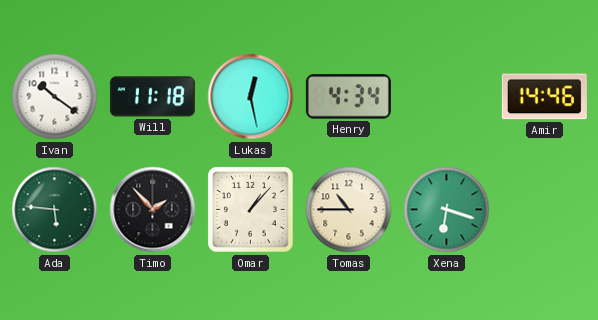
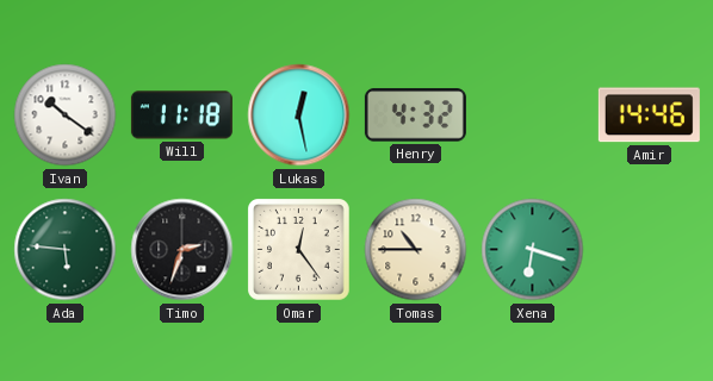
Henry: 4:34 -> 4:32
Timo: 1:53 -> 2:33
Omar: 1:07 -> 12:24
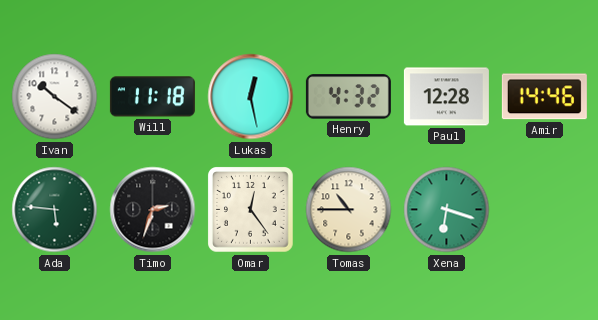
Paul: none -> 12:28
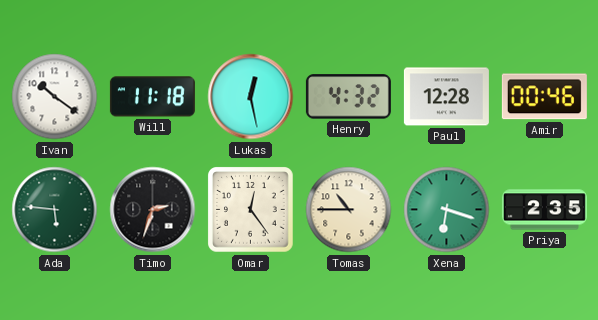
Amir: 14:46 -> 00:46
Priya: none -> 2:35
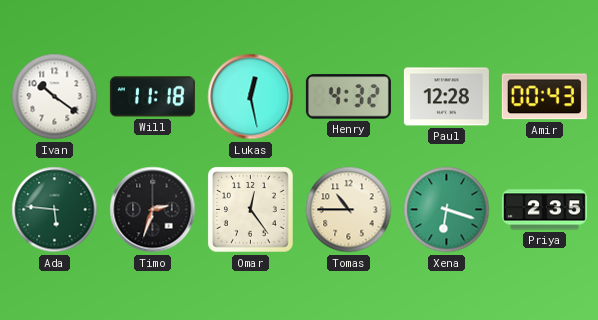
Amir: 00:46 -> 00:43
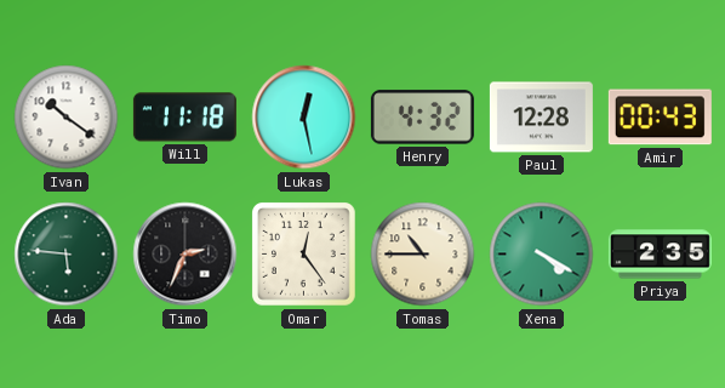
Timo: 2:33 -> 2:34
Xena: 6:18 -> 4:20
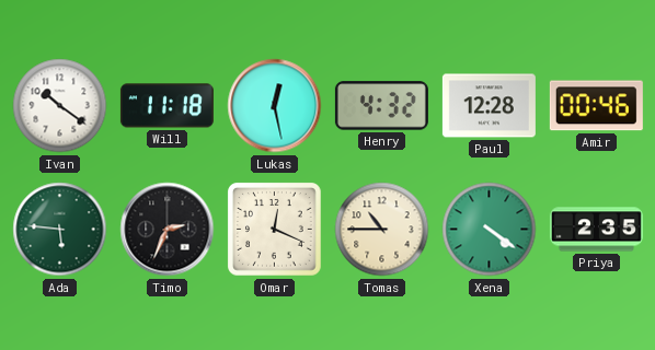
Amir: 00:43 -> 00:46
Omar: 12:24 -> 12:19
Xena: 4:20 -> 4:21
